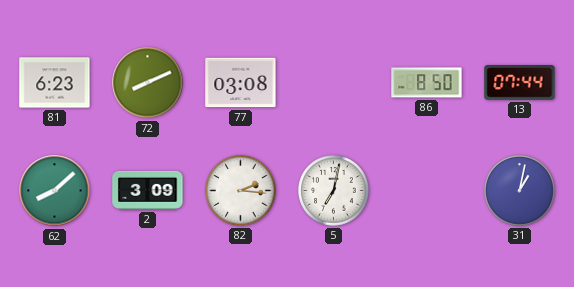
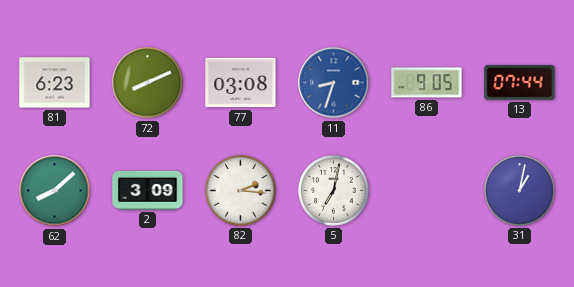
11: none -> 8:33
86: 8:50 -> 9:05
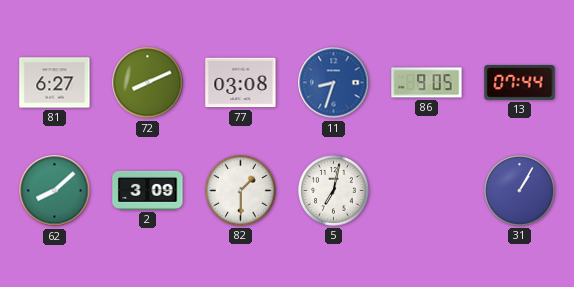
81: 6:23 -> 6:27
82: 2:16 -> 1:30
31: 1:02 -> 1:05
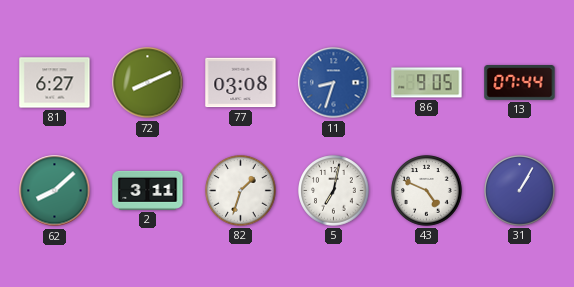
2: 3:09 -> 3:11
82: 1:30 -> 1:33
43: none -> 4:49
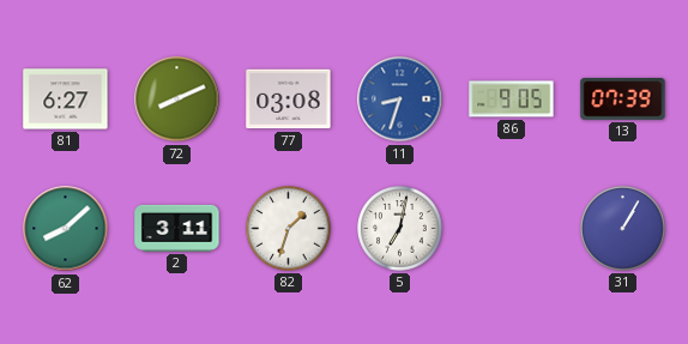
13: 07:44 -> 07:39
43: 4:49 -> none
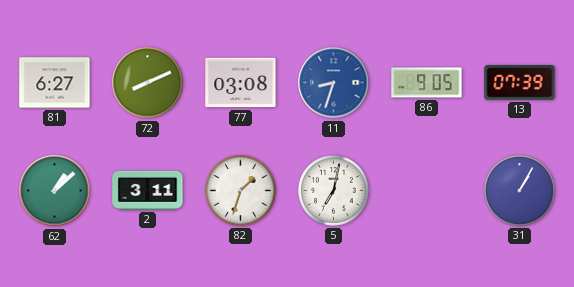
62: 8:08 -> 1:08
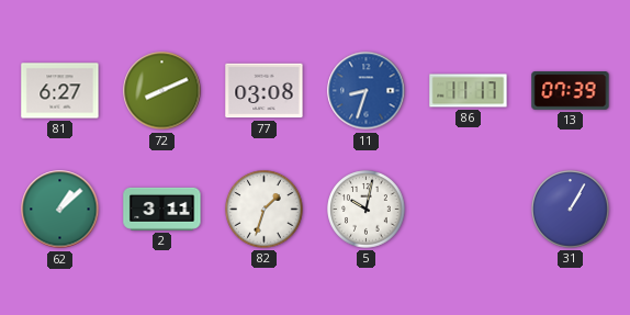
86: 9:05 -> 11:17
5: 7:02 -> 10:02
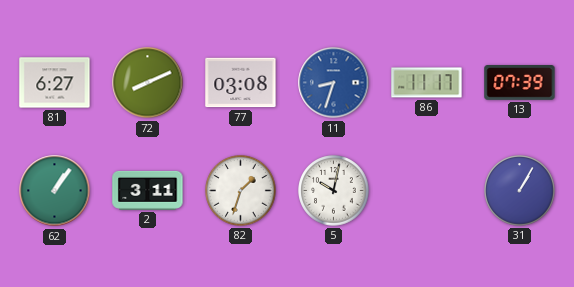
62: 1:08 -> 1:06
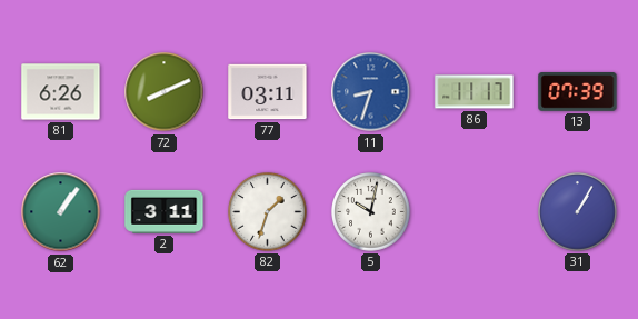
81: 6:27 -> 6:26
77: 03:08 -> 03:11
